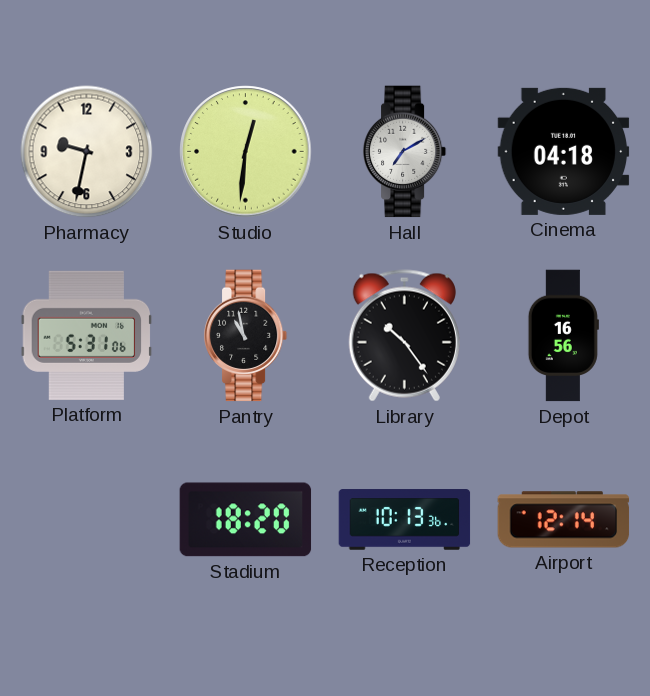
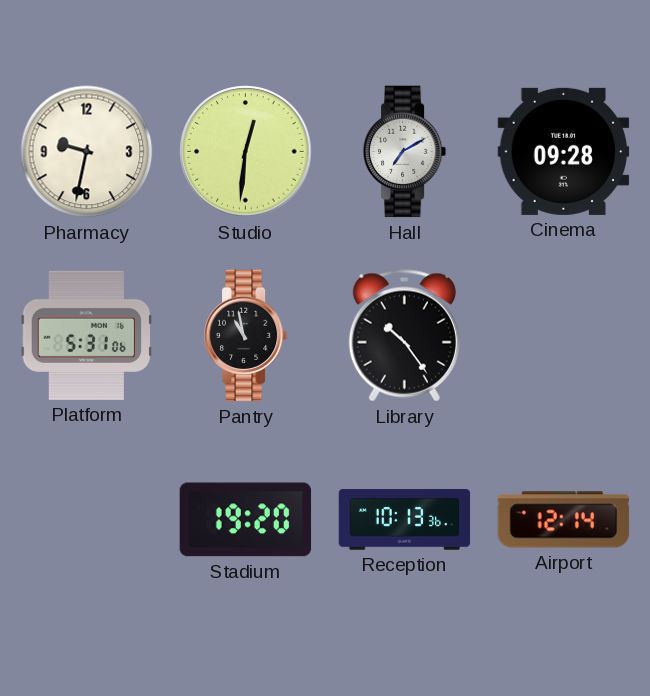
Cinema: 04:18 -> 09:28
Depot: 16:56 -> none
Stadium: 18:20 -> 19:20
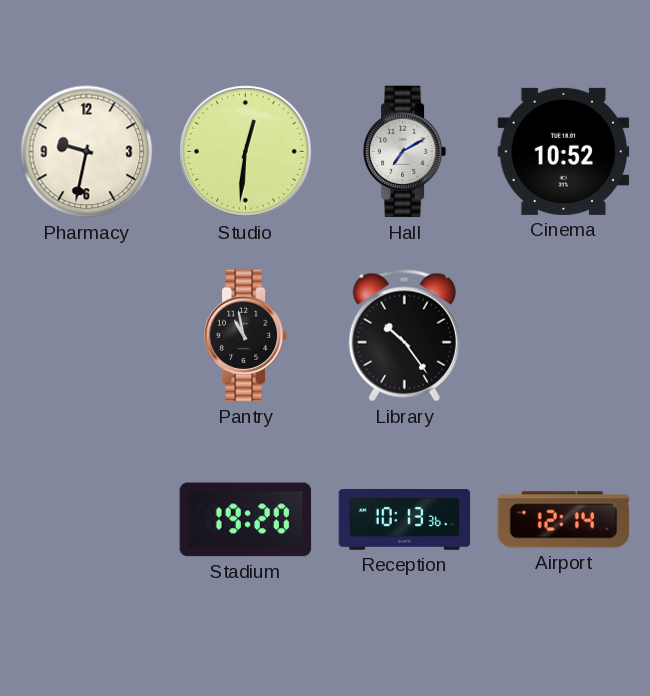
Cinema: 09:28 -> 10:52
Platform: 5:31 -> none
